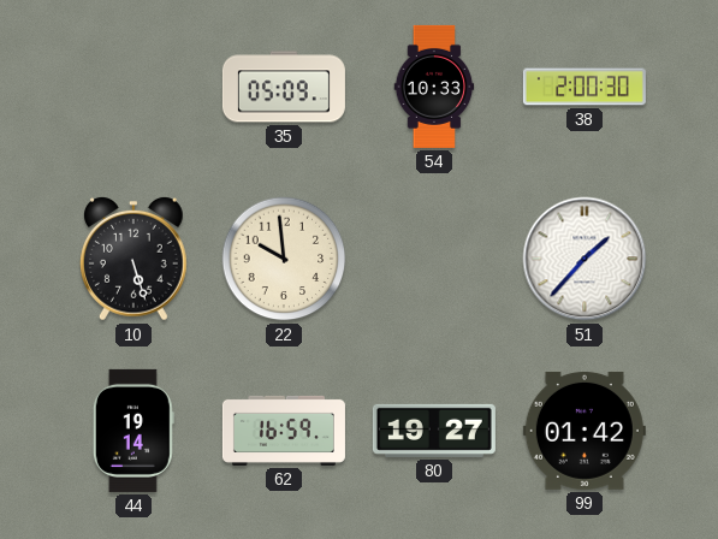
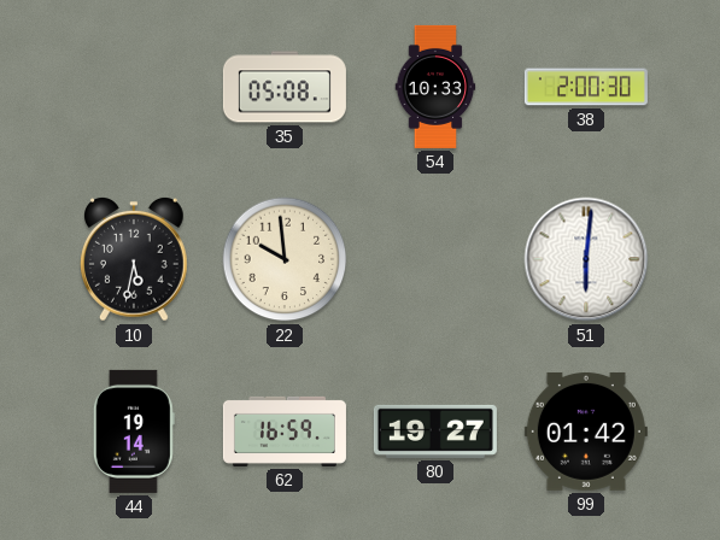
35: 05:09 -> 05:08
10: 5:27 -> 5:32
51: 1:37 -> 6:01
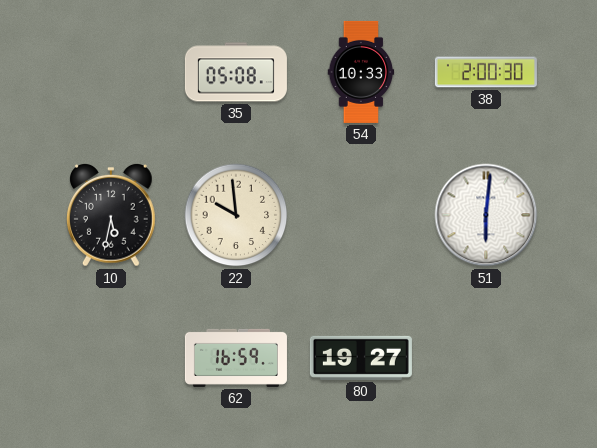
44: 19:14 -> none
99: 01:42 -> none
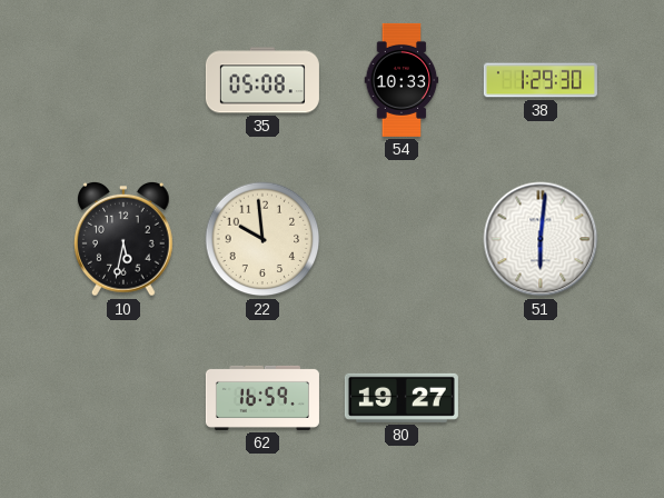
38: 2:00 -> 1:29
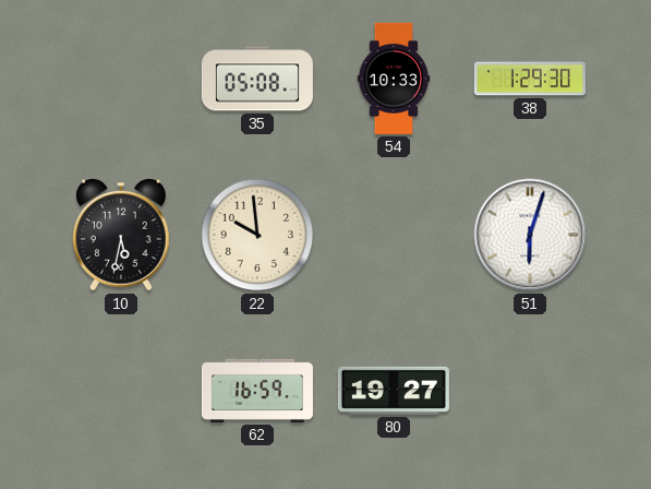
51: 6:01 -> 6:03
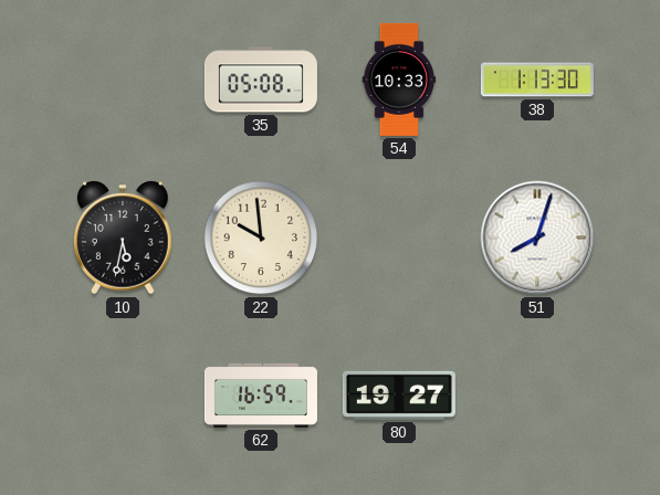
38: 1:29 -> 1:13
51: 6:03 -> 8:03
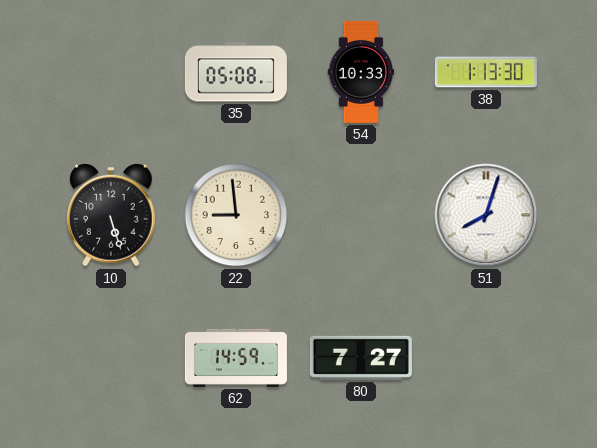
10: 5:32 -> 5:27
22: 9:59 -> 8:59
62: 16:59 -> 14:59
80: 19:27 -> 7:27
